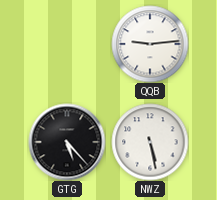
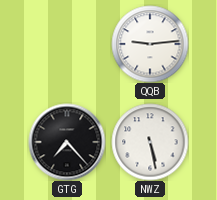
GTG: 5:23 -> 7:23
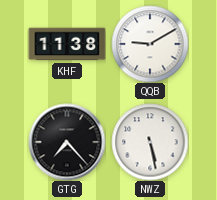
KHF: none -> 11:38
QQB: 9:14 -> 9:10
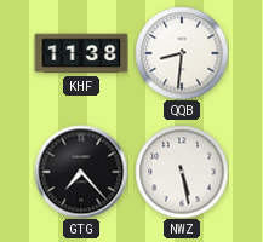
QQB: 9:10 -> 8:31
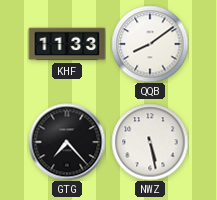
KHF: 11:38 -> 11:33
QQB: 8:31 -> 8:09
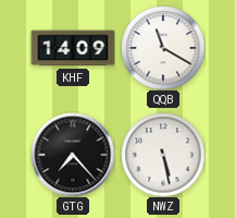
KHF: 11:33 -> 14:09
QQB: 8:09 -> 11:20
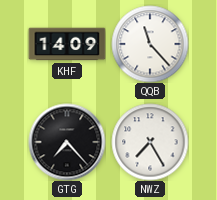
QQB: 11:20 -> 11:23
NWZ: 5:28 -> 7:25
